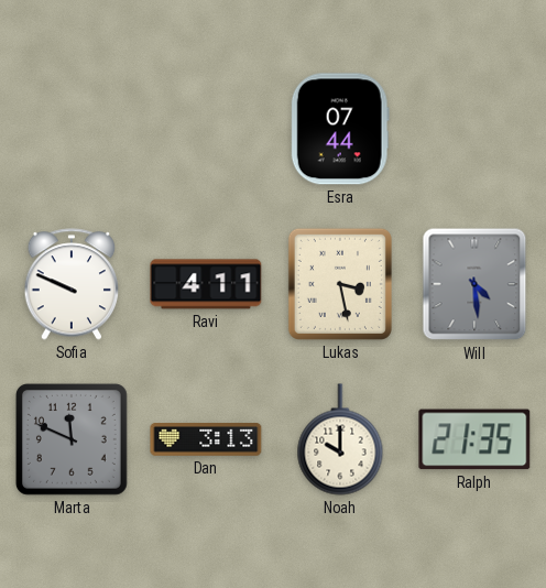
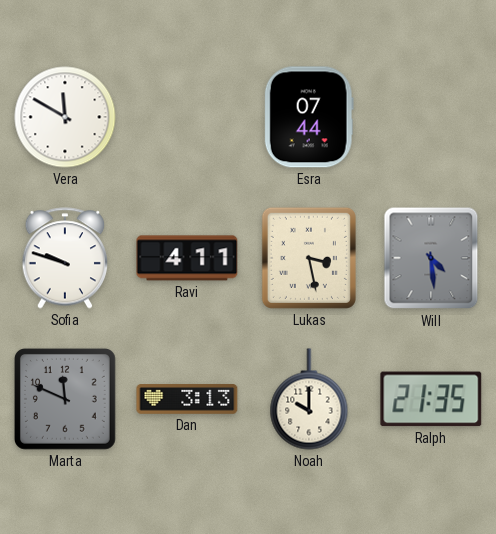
Vera: none -> 11:50
Sofia: 9:49 -> 9:48
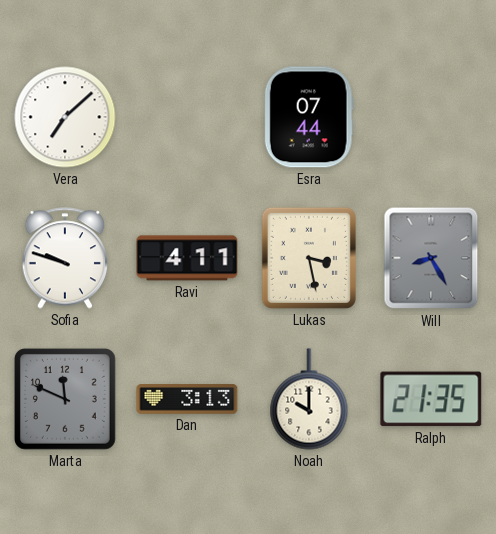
Vera: 11:50 -> 7:08
Will: 4:29 -> 8:25
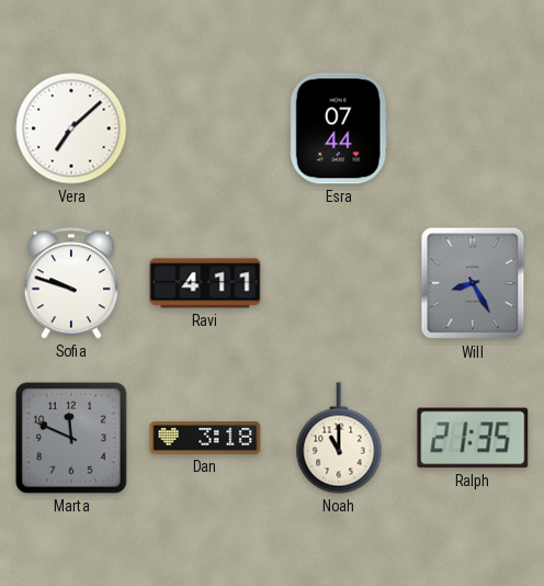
Lukas: 3:28 -> none
Dan: 3:13 -> 3:18
Noah: 10:00 -> 11:00
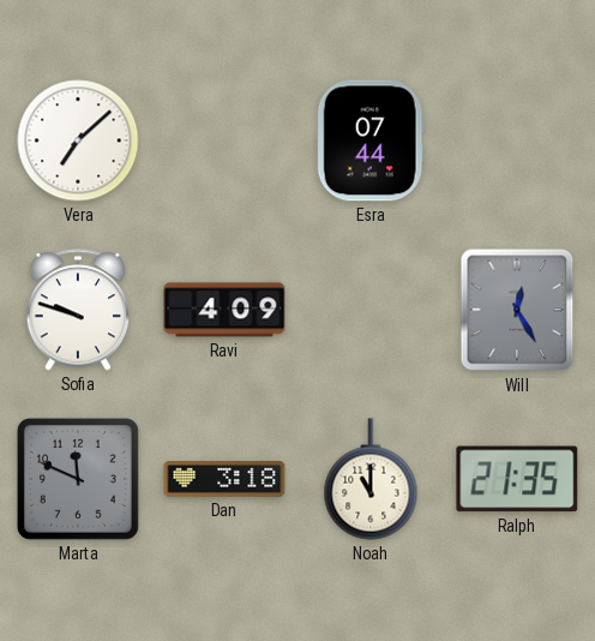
Ravi: 4:11 -> 4:09
Will: 8:25 -> 12:25
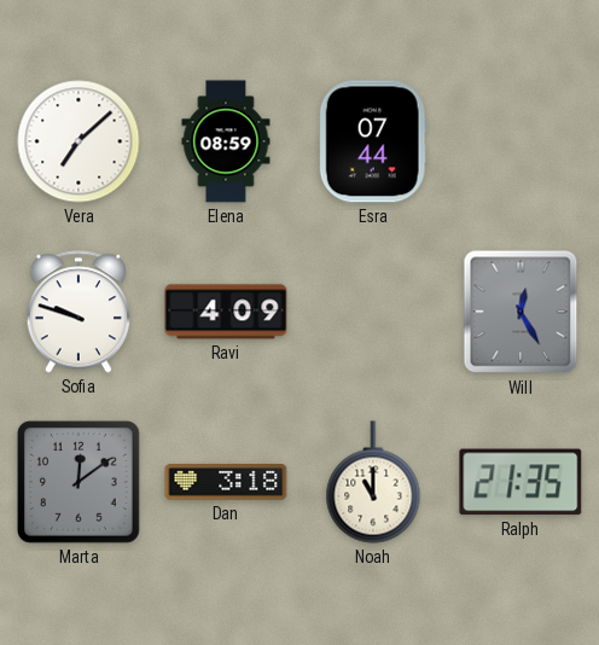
Elena: none -> 08:59
Marta: 11:49 -> 12:09
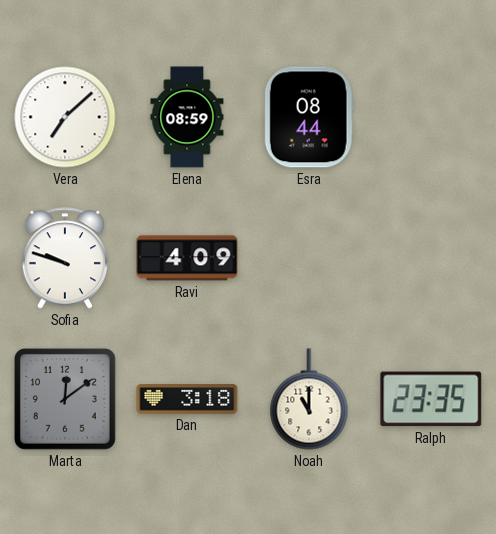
Esra: 07:44 -> 08:44
Will: 12:25 -> none
Ralph: 21:35 -> 23:35
